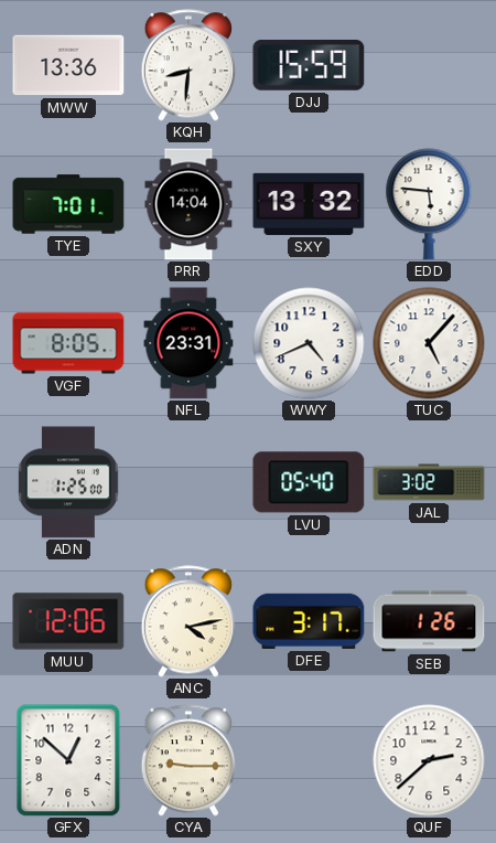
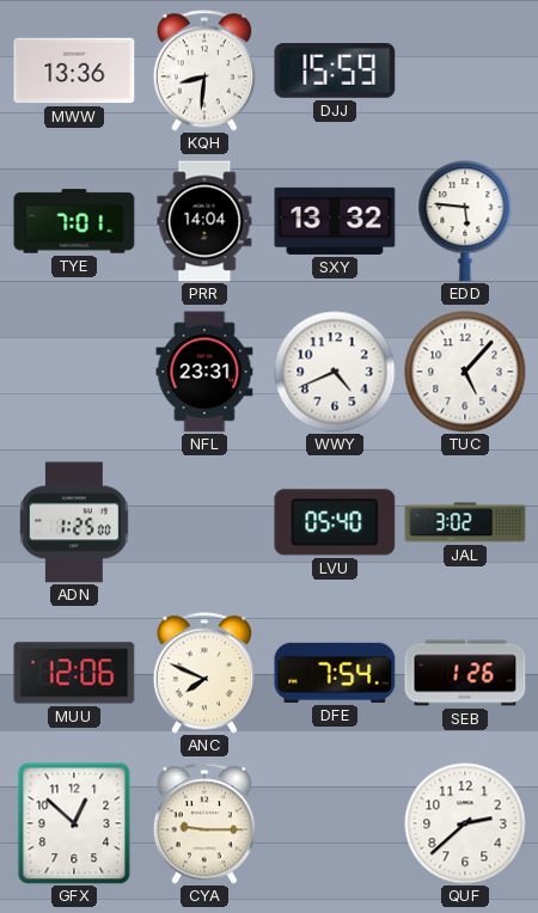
VGF: 8:05 -> none
ANC: 4:13 -> 7:49
DFE: 3:17 -> 7:54
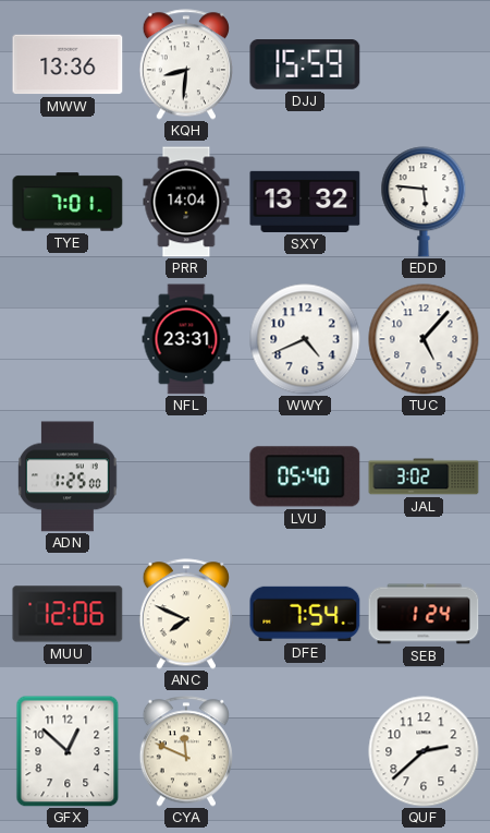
SEB: 1:26 -> 1:24
CYA: 9:15 -> 11:49
